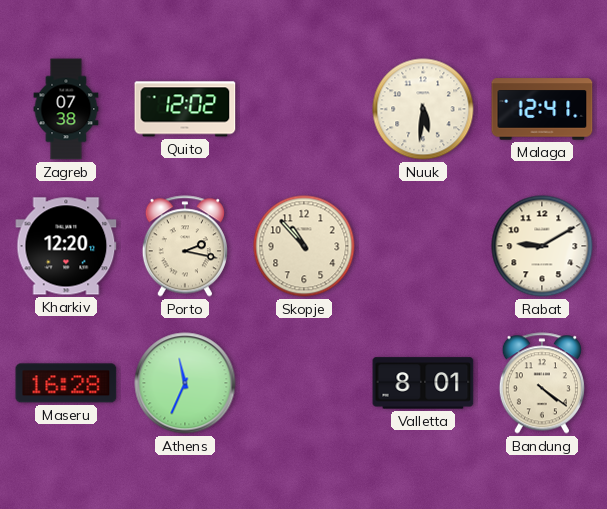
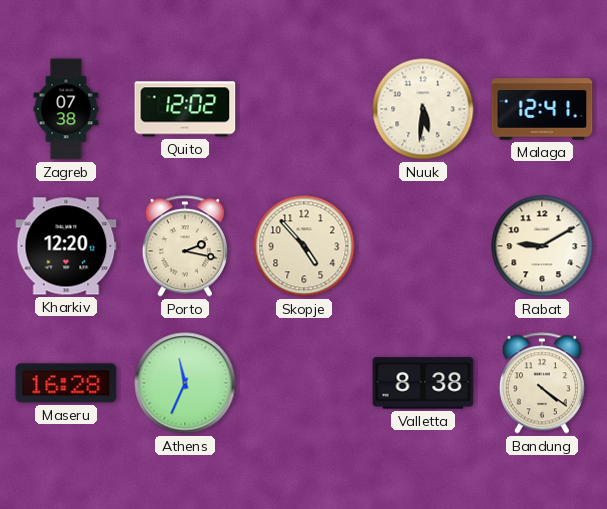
Skopje: 10:53 -> 4:53
Valletta: 8:01 -> 8:38
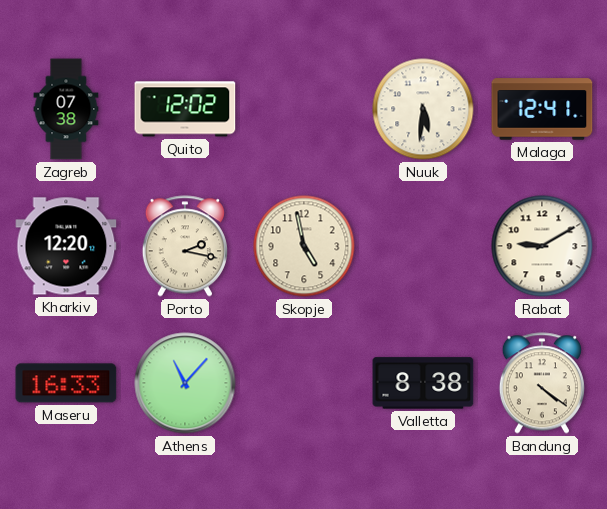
Skopje: 4:53 -> 4:58
Maseru: 16:28 -> 16:33
Athens: 11:34 -> 11:07
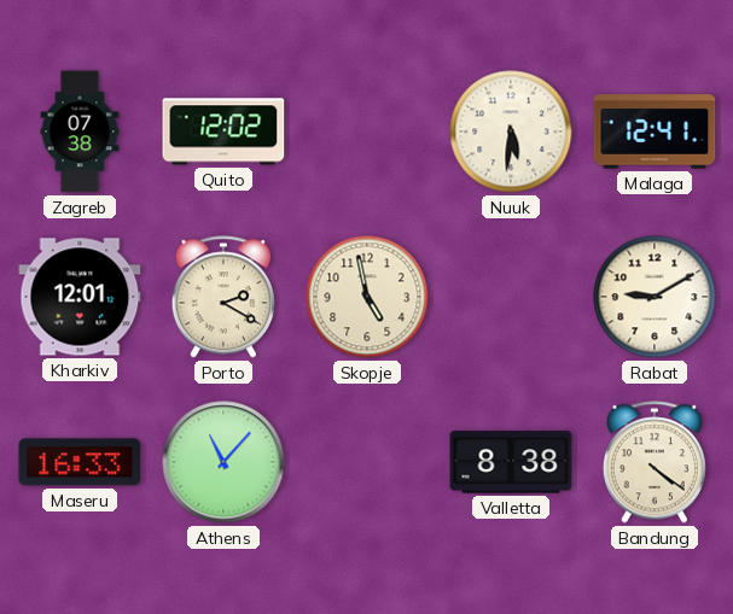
Kharkiv: 12:20 -> 12:01
Porto: 2:17 -> 2:20
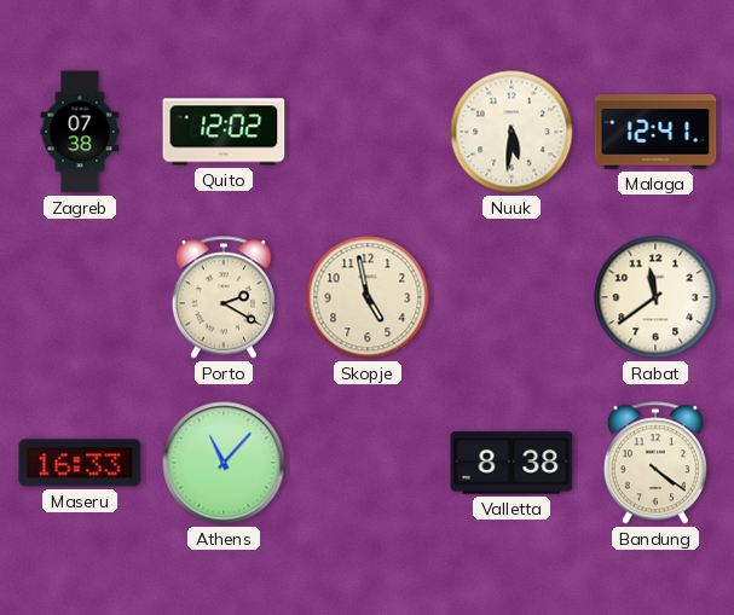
Kharkiv: 12:01 -> none
Rabat: 9:10 -> 11:39
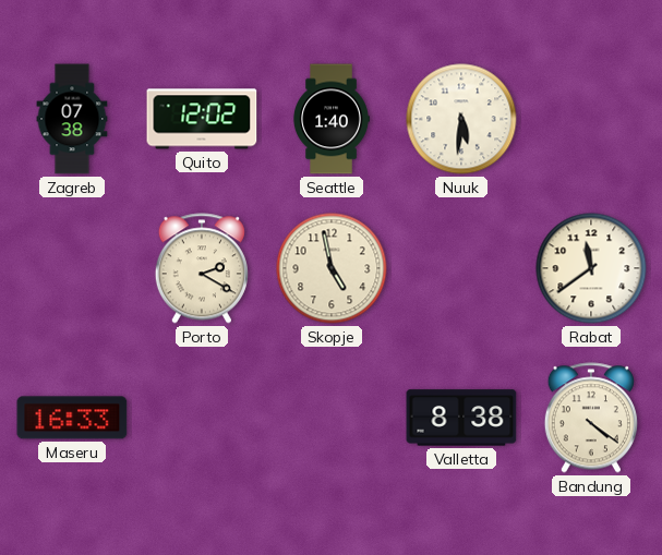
Seattle: none -> 1:40
Malaga: 12:41 -> none
Athens: 11:07 -> none
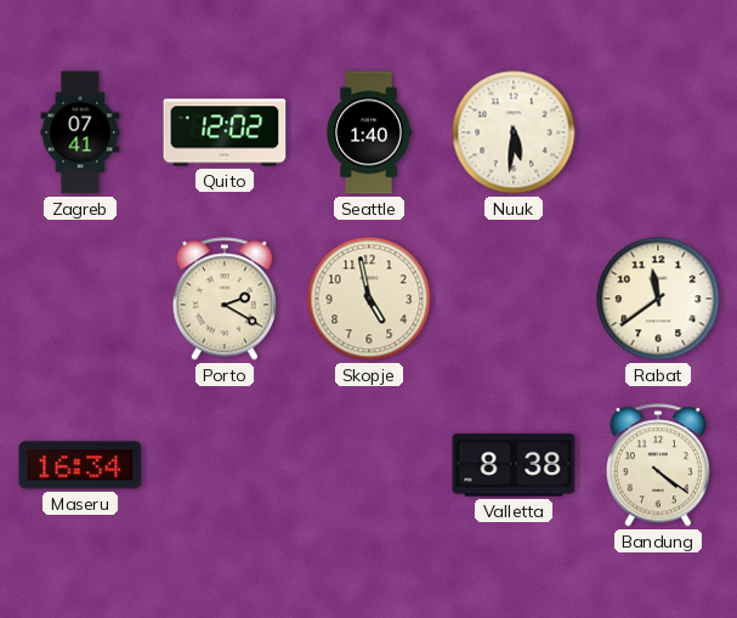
Zagreb: 07:38 -> 07:41
Maseru: 16:33 -> 16:34
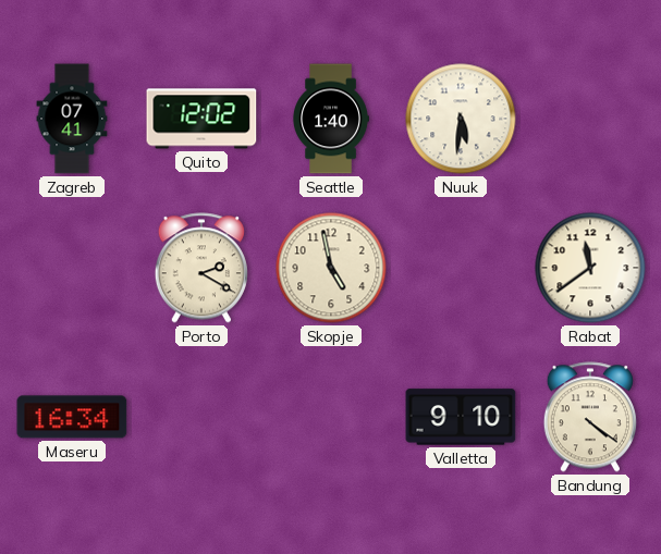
Valletta: 8:38 -> 9:10
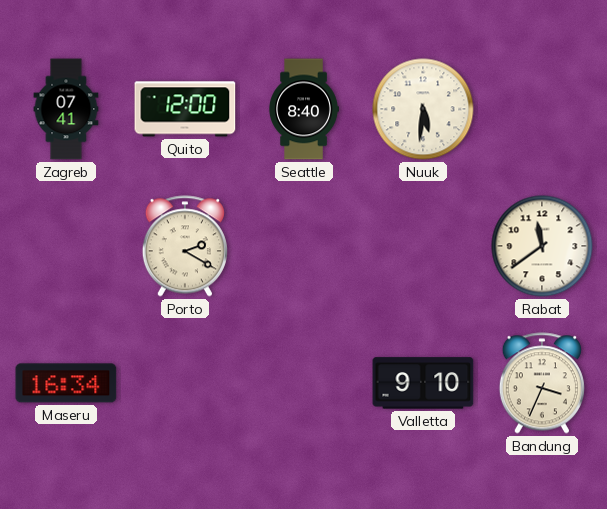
Quito: 12:02 -> 12:00
Seattle: 1:40 -> 8:40
Skopje: 4:58 -> none
Bandung: 4:21 -> 3:34
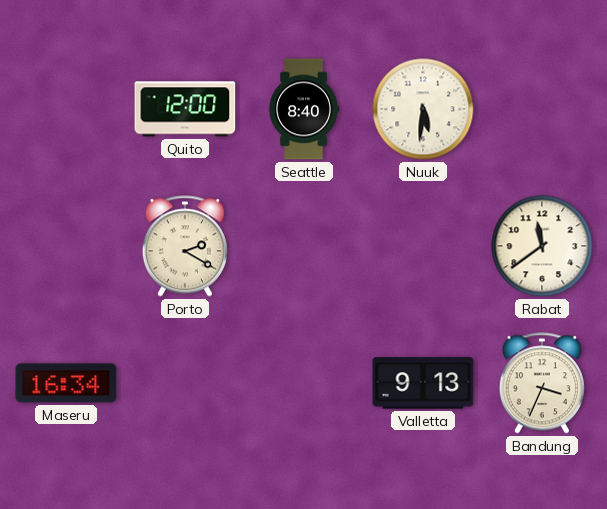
Zagreb: 07:41 -> none
Valletta: 9:10 -> 9:13
